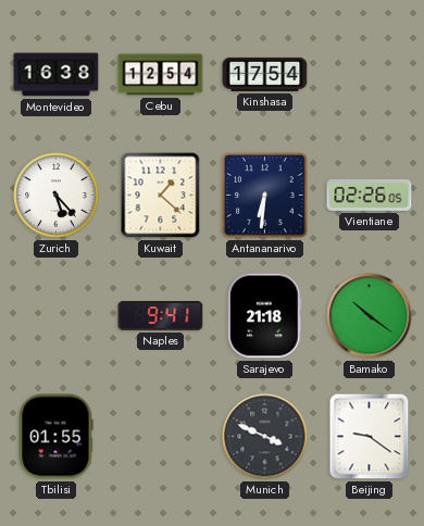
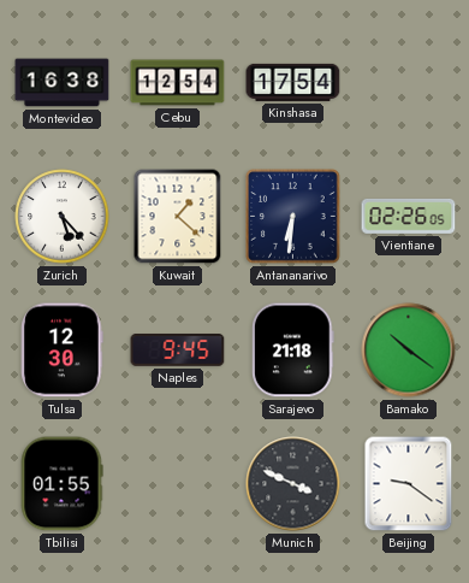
Tulsa: none -> 12:30
Naples: 9:41 -> 9:45
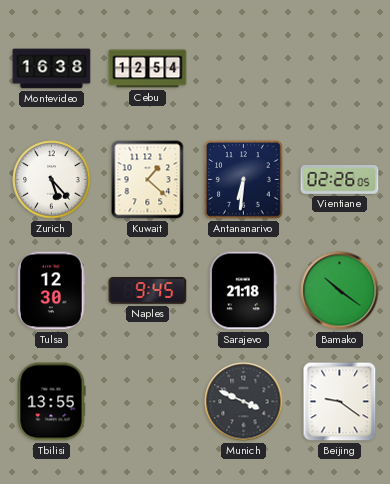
Kinshasa: 17:54 -> none
Tbilisi: 01:55 -> 13:55
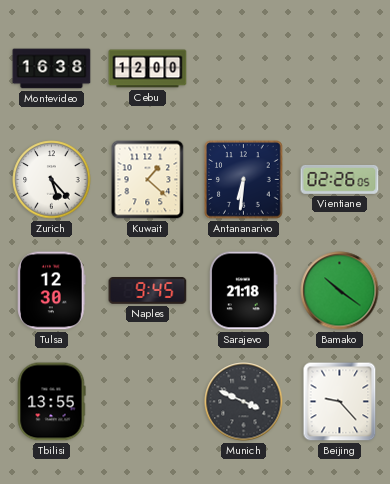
Cebu: 12:54 -> 12:00
Beijing: 9:21 -> 9:23
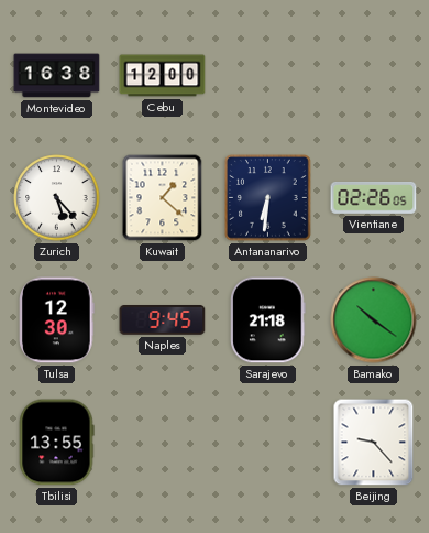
Munich: 3:49 -> none
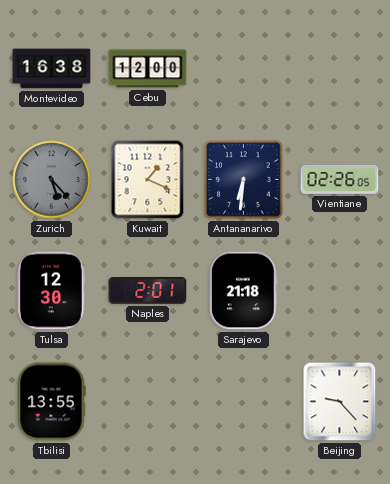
Zurich dial: white -> grey
Kuwait: 1:22 -> 1:19
Naples: 9:45 -> 2:01
Bamako: 10:21 -> none
